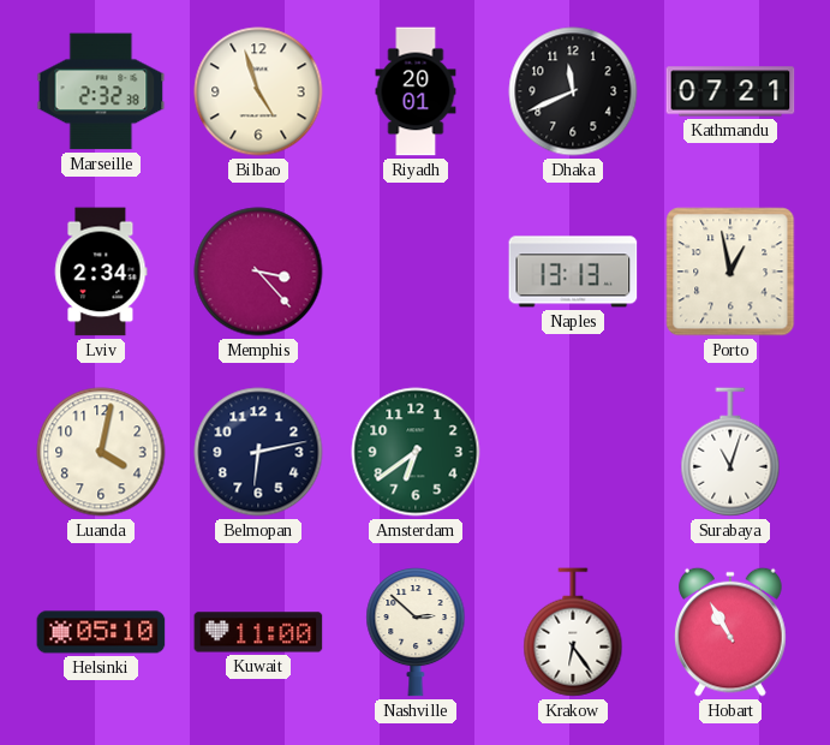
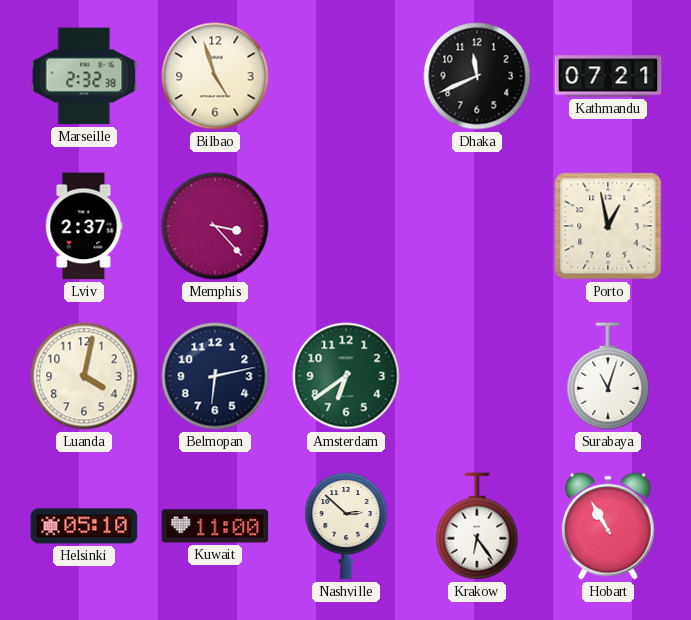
Riyadh: 20:01 -> none
Lviv: 2:34 -> 2:37
Naples: 13:13 -> none
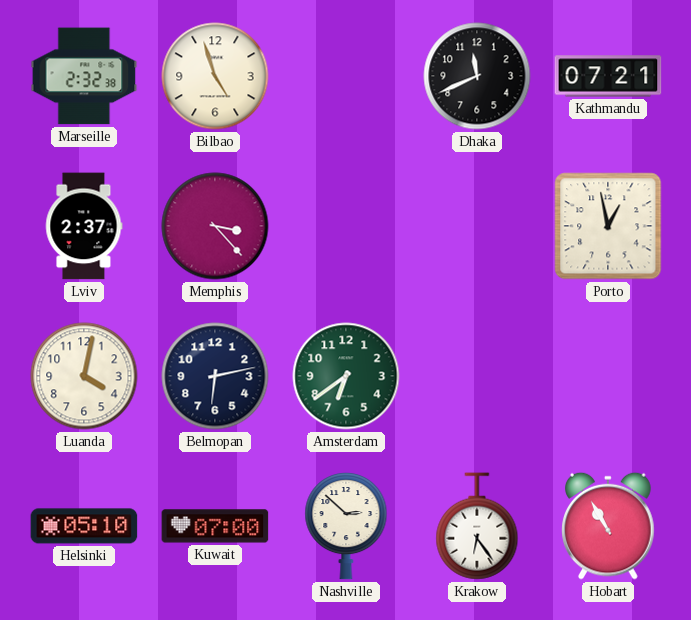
Surabaya: 11:03 -> none
Kuwait: 11:00 -> 07:00
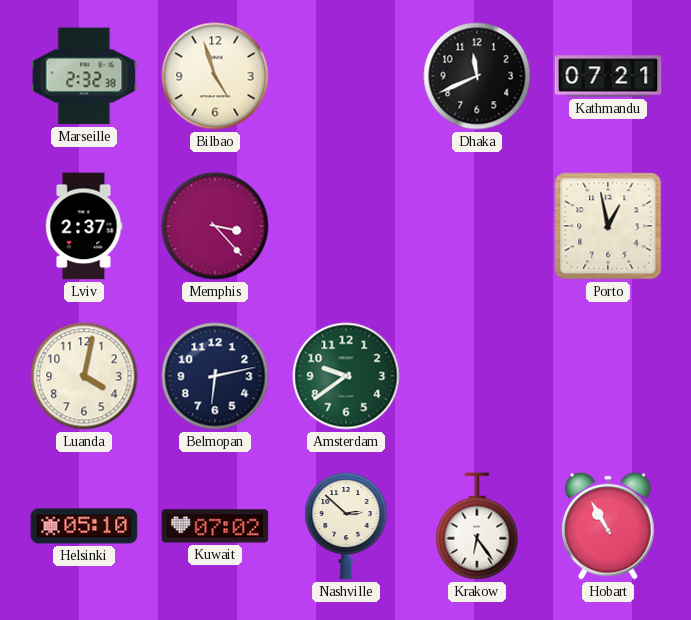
Amsterdam: 6:39 -> 9:39
Kuwait: 07:00 -> 07:02
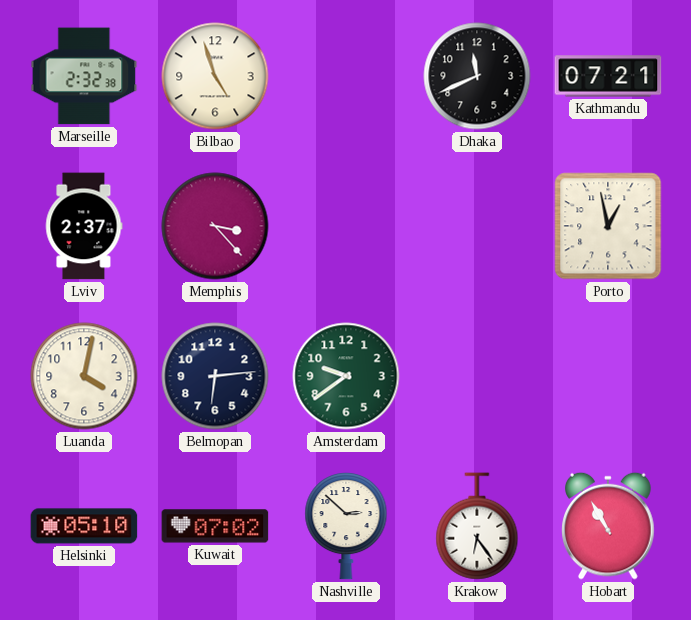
Belmopan: 6:13 -> 6:14
